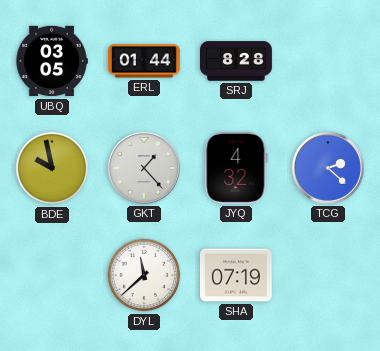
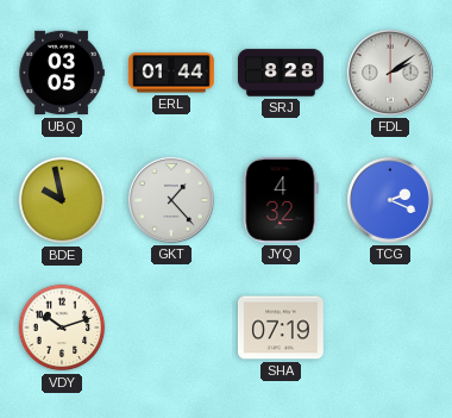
FDL: none -> 2:09
TCG: 2:22 -> 2:19
VDY: none -> 10:12
DYL: 11:38 -> none
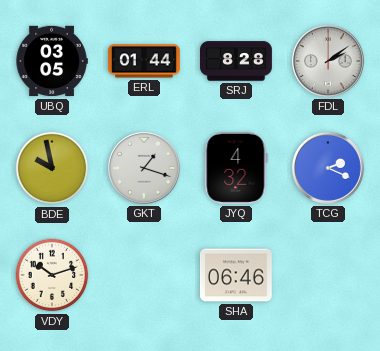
GKT: 1:23 -> 1:18
SHA: 07:19 -> 06:46
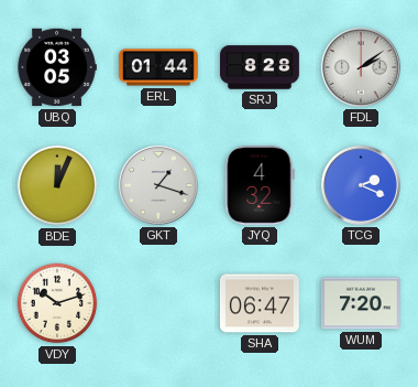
BDE: 9:58 -> 12:04
SHA: 06:46 -> 06:47
WUM: none -> 7:20
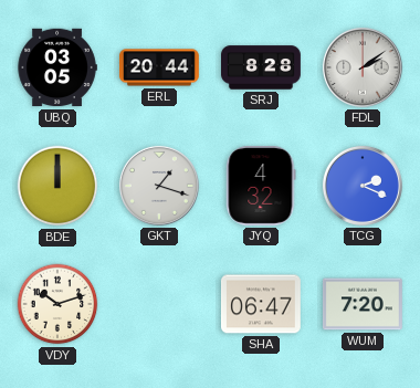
ERL: 01:44 -> 20:44
BDE: 12:04 -> 12:00
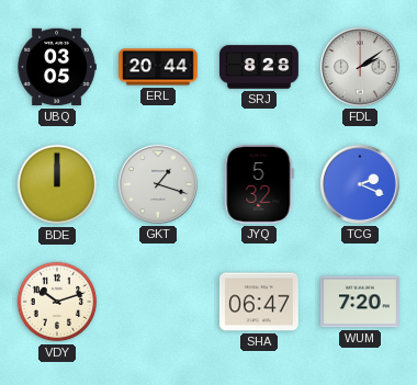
JYQ: 4:32 -> 5:32
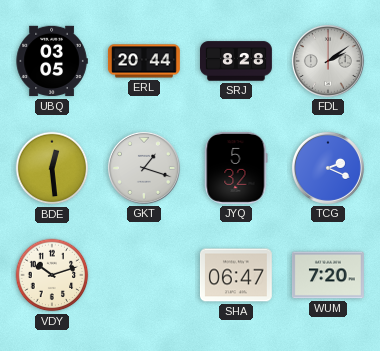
BDE: 12:00 -> 12:29
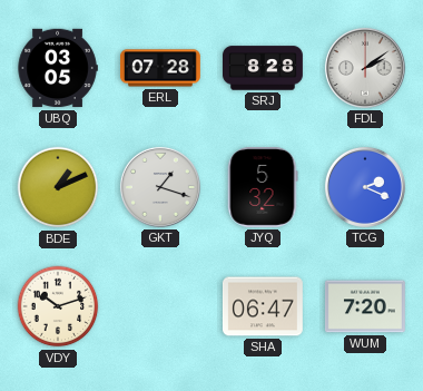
ERL: 20:44 -> 07:28
BDE: 12:29 -> 1:11
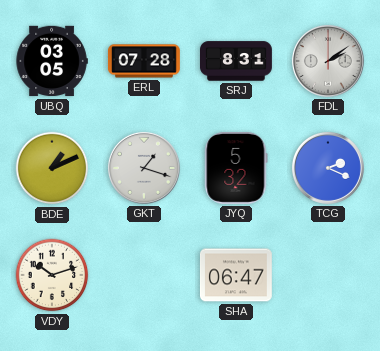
SRJ: 8:28 -> 8:31
WUM: 7:20 -> none
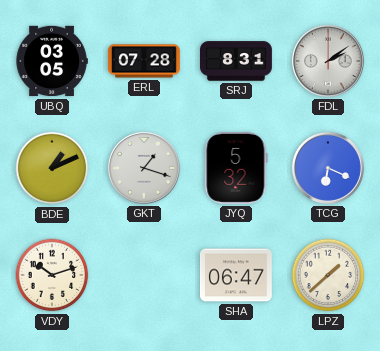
TCG: 2:19 -> 6:19
LPZ: none -> 1:38
